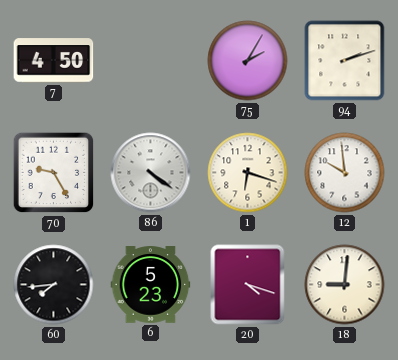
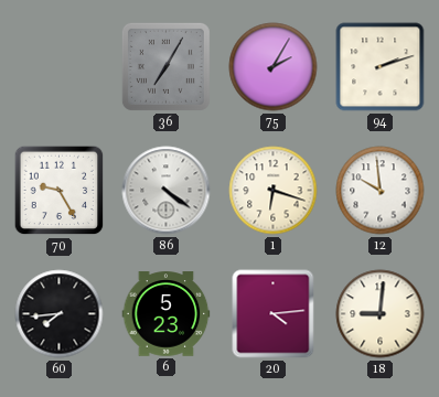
7: 4:50 -> none
36: none -> 7:05
20: 4:18 -> 4:14
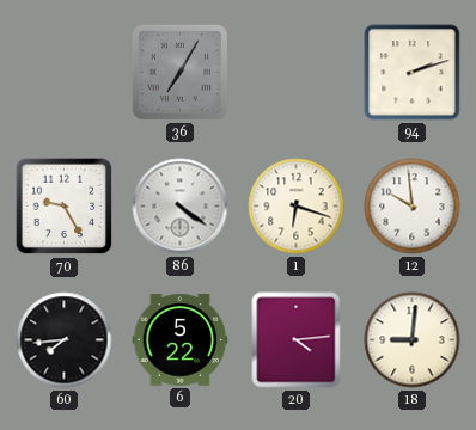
75: 2:05 -> none
6: 5:23 -> 5:22
